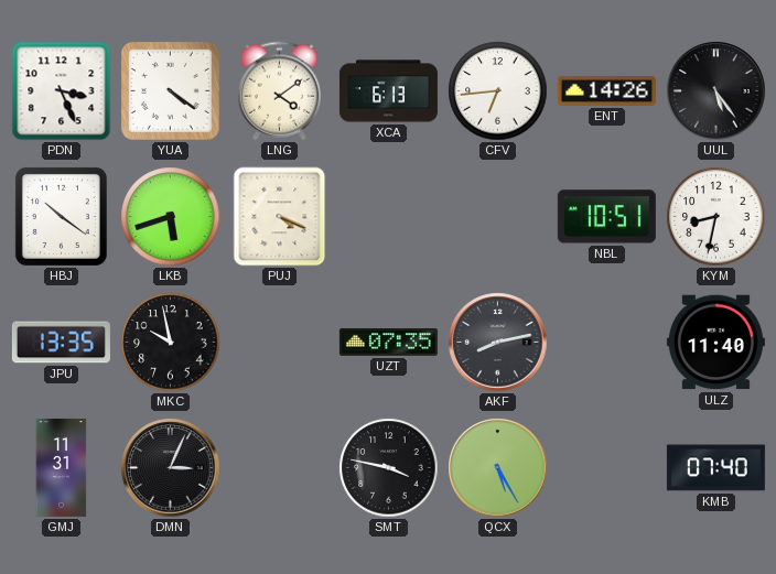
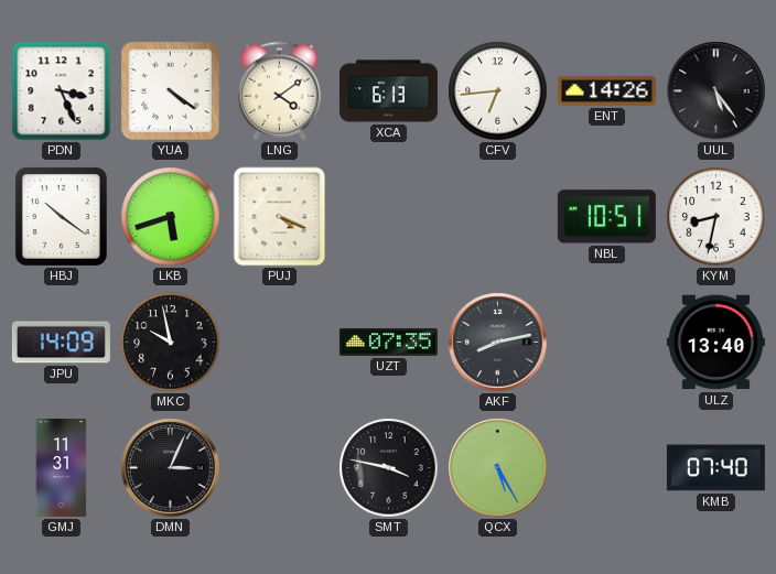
JPU: 13:35 -> 14:09
ULZ: 11:40 -> 13:40
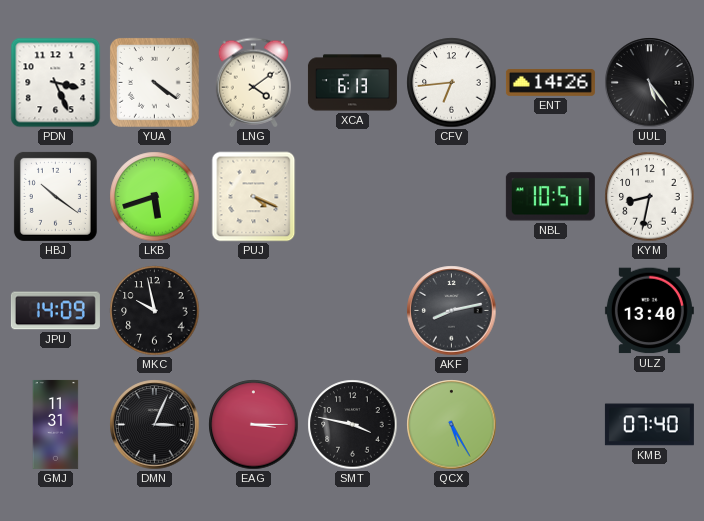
UZT: 07:35 -> none
EAG: none -> 3:15
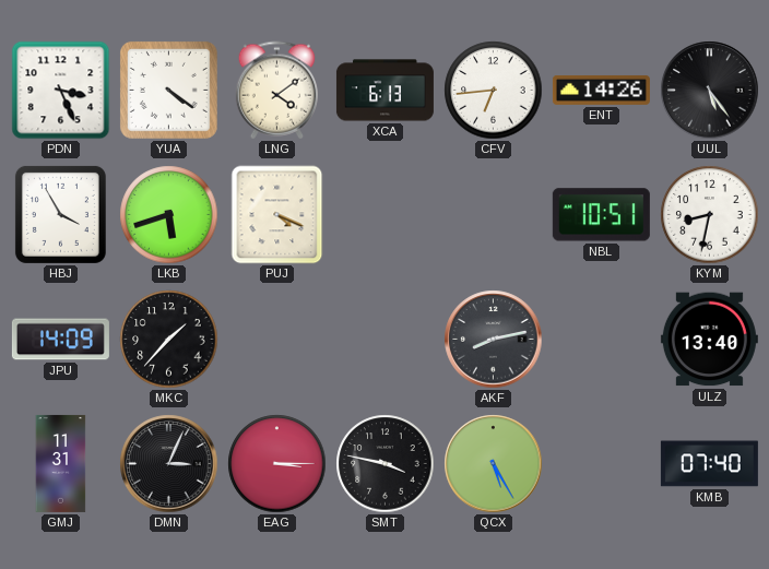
HBJ: 10:21 -> 3:55
MKC: 9:58 -> 1:37
